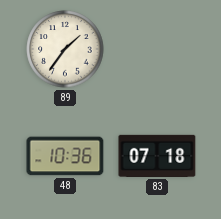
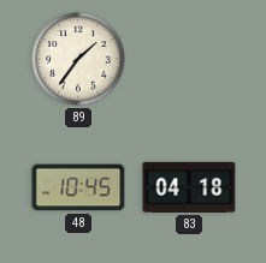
48: 10:36 -> 10:45
83: 07:18 -> 04:18
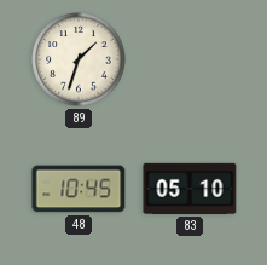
89: 1:36 -> 1:33
83: 04:18 -> 05:10
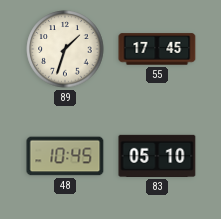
55: none -> 17:45
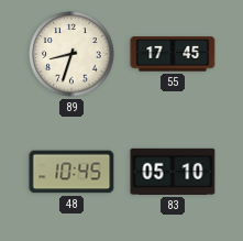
89: 1:33 -> 8:33
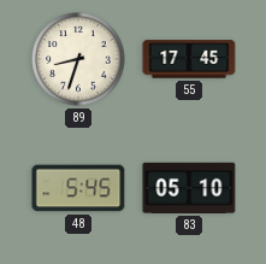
48: 10:45 -> 5:45
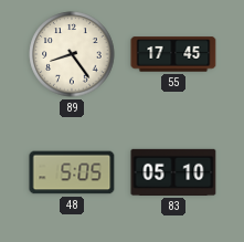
89: 8:33 -> 8:24
48: 5:45 -> 5:05
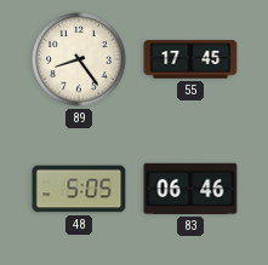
83: 05:10 -> 06:46
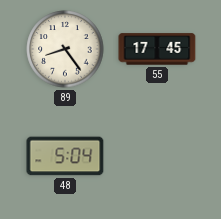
48: 5:05 -> 5:04
83: 06:46 -> none
